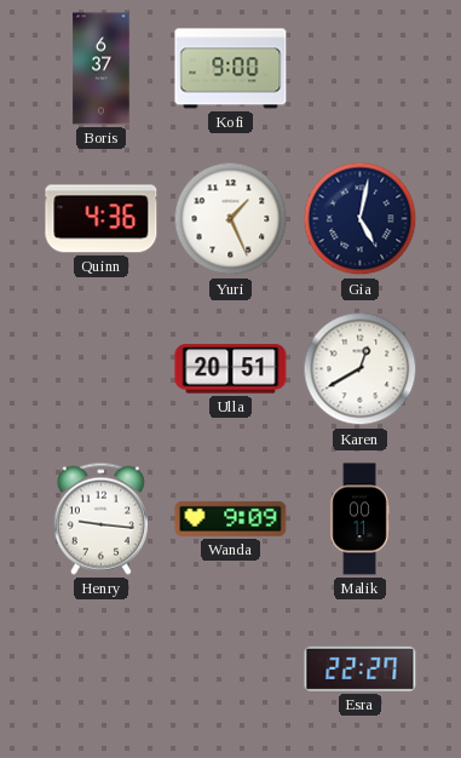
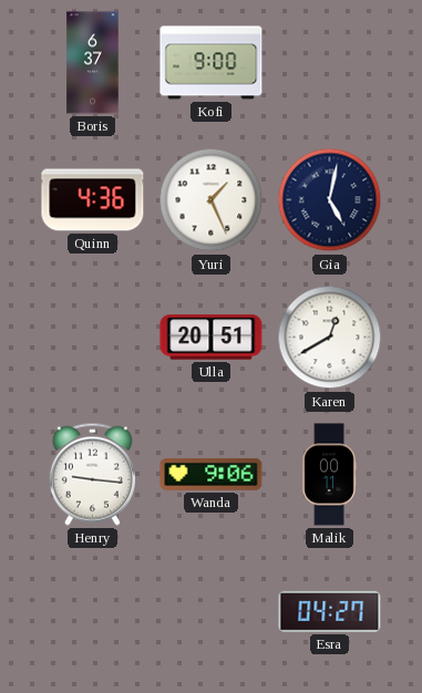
Wanda: 9:09 -> 9:06
Esra: 22:27 -> 04:27
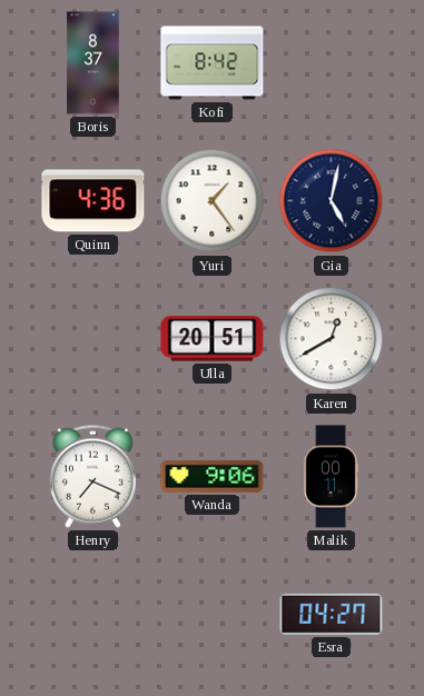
Boris: 6:37 -> 8:37
Kofi: 9:00 -> 8:42
Yuri: 1:26 -> 1:24
Henry: 9:16 -> 7:19
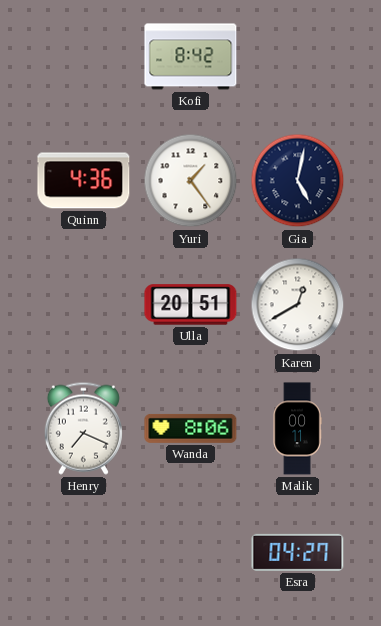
Boris: 8:37 -> none
Wanda: 9:06 -> 8:06
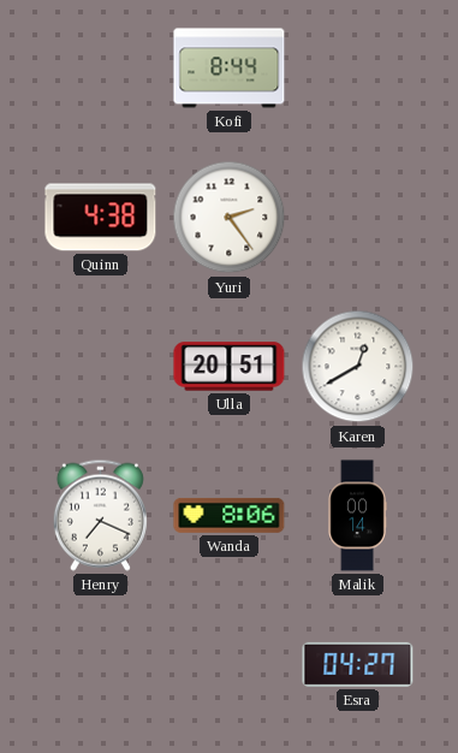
Kofi: 8:42 -> 8:44
Quinn: 4:36 -> 4:38
Yuri: 1:24 -> 2:24
Gia: 5:02 -> none
Malik: 00:11 -> 00:14
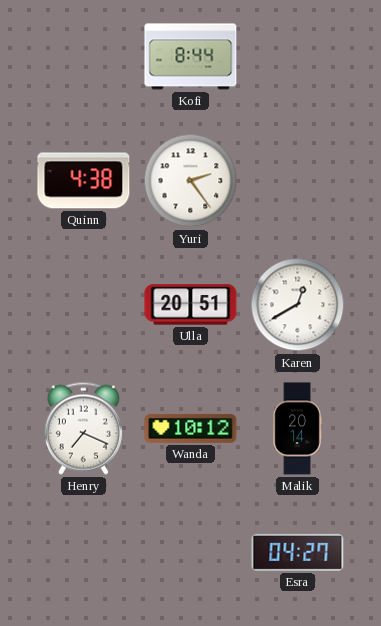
Wanda: 8:06 -> 10:12
Malik: 00:14 -> 20:14
